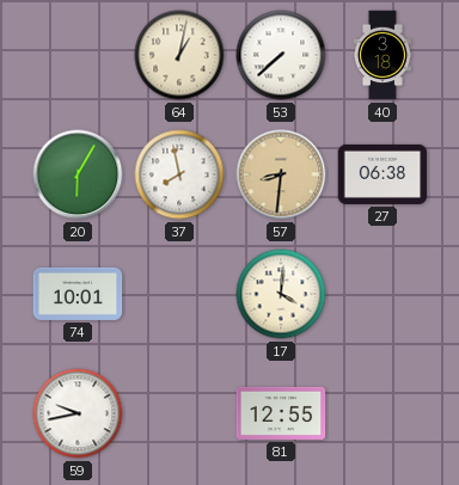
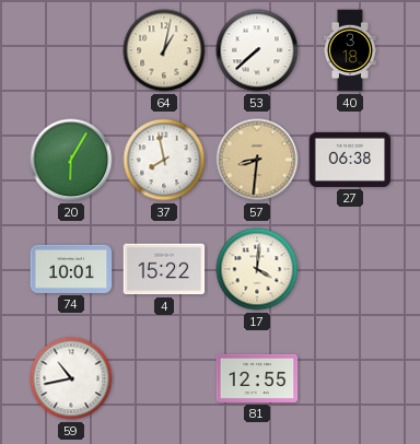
4: none -> 15:22
59: 9:43 -> 10:43
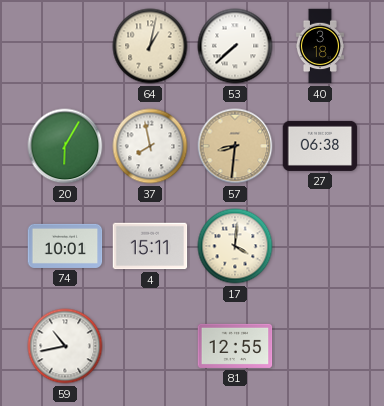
4: 15:22 -> 15:11
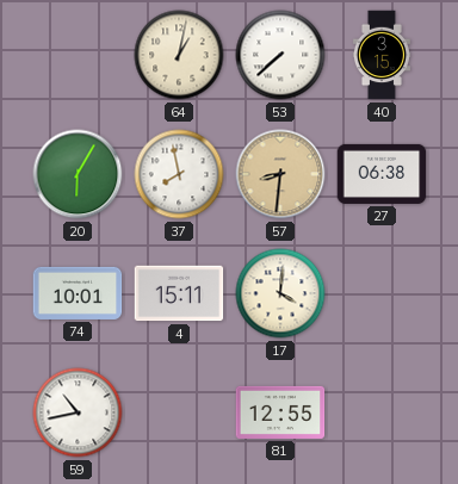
40: 3:18 -> 3:15
